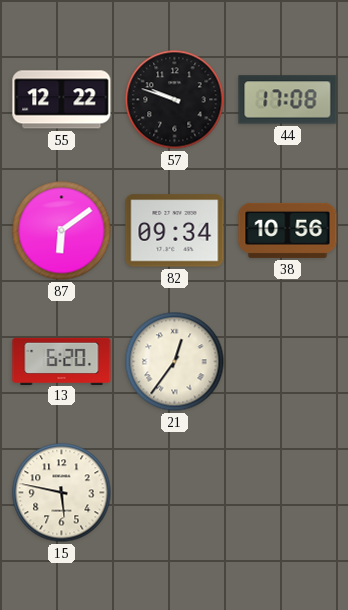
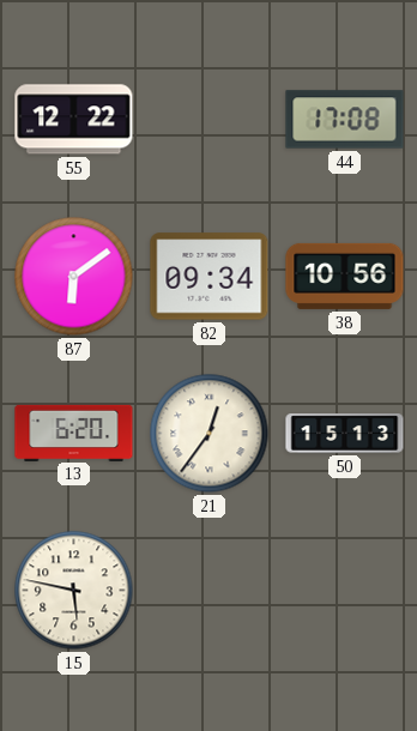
57: 9:48 -> none
50: none -> 15:13
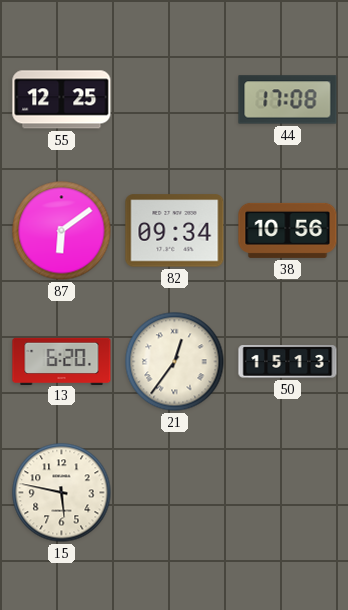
55: 12:22 -> 12:25
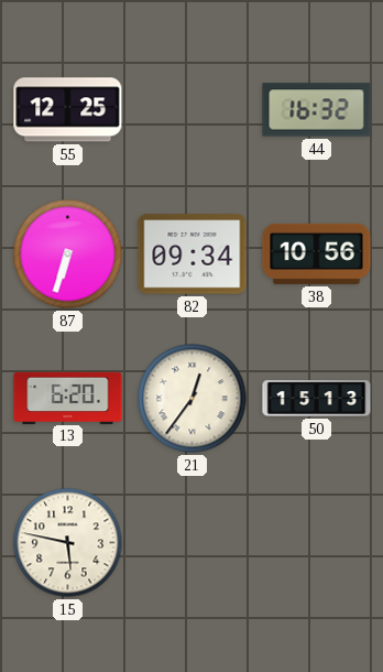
44: 17:08 -> 16:32
87: 6:09 -> 6:33
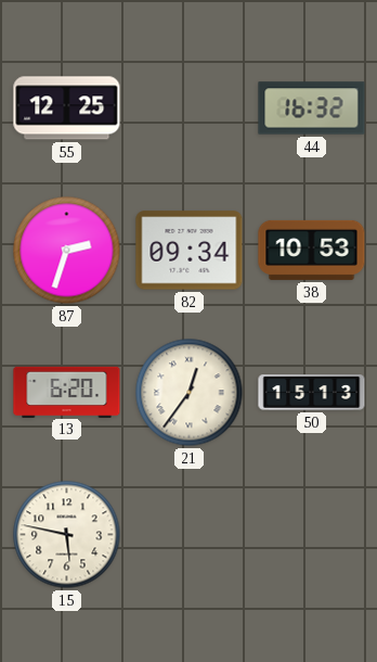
87: 6:33 -> 2:33
38: 10:56 -> 10:53
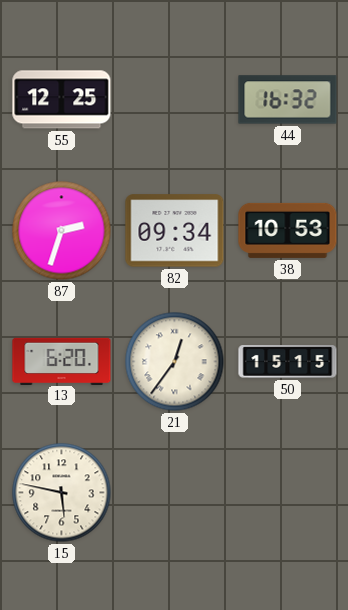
50: 15:13 -> 15:15
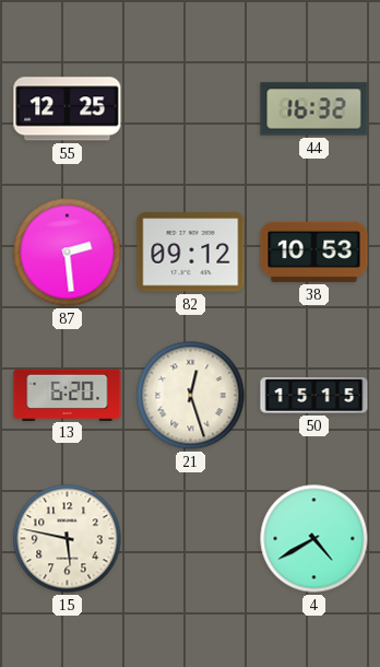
87: 2:33 -> 2:29
82: 09:34 -> 09:12
21: 12:36 -> 12:27
4: none -> 4:40
